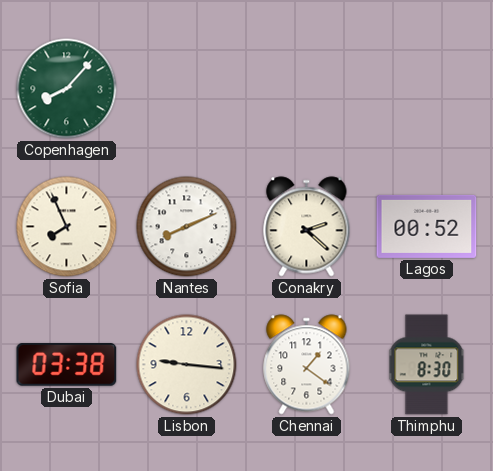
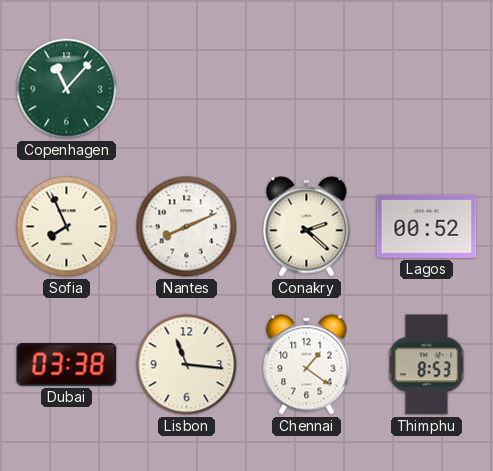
Copenhagen: 8:07 -> 11:07
Lisbon: 9:16 -> 11:16
Thimphu: 8:30 -> 8:53
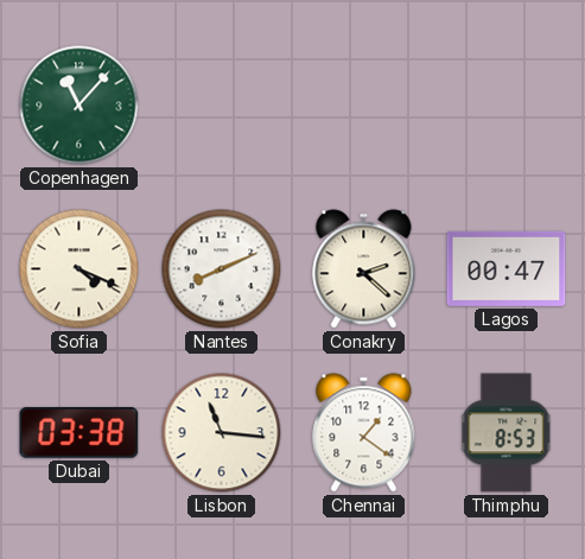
Sofia: 7:56 -> 4:19
Lagos: 00:52 -> 00:47
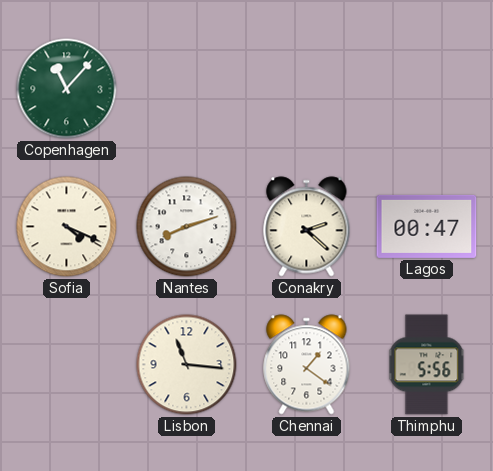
Nantes: 8:11 -> 8:12
Dubai: 03:38 -> none
Thimphu: 8:53 -> 5:56
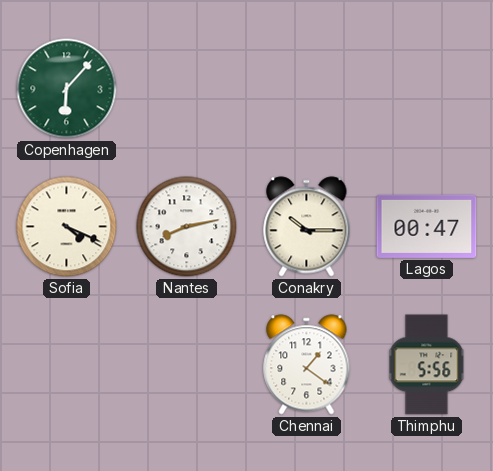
Copenhagen: 11:07 -> 6:07
Nantes: 8:12 -> 8:13
Conakry: 2:22 -> 10:15
Lisbon: 11:16 -> none
